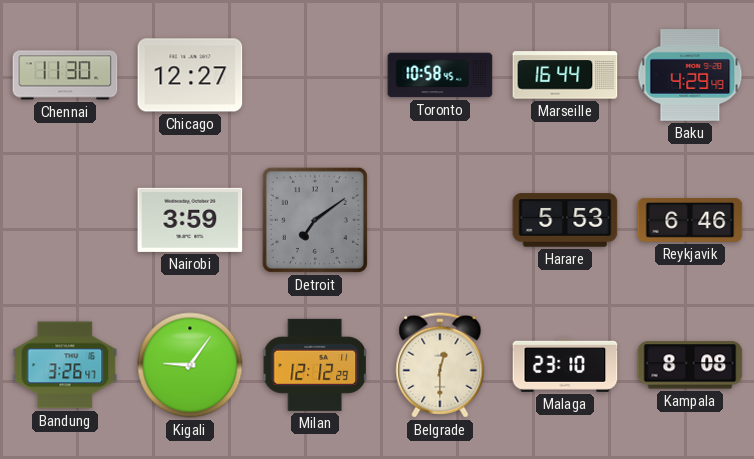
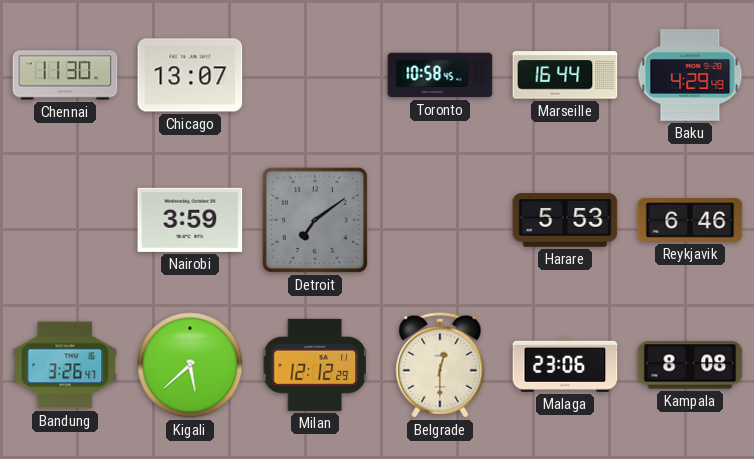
Chicago: 12:27 -> 13:07
Kigali: 9:06 -> 5:38
Malaga: 23:10 -> 23:06
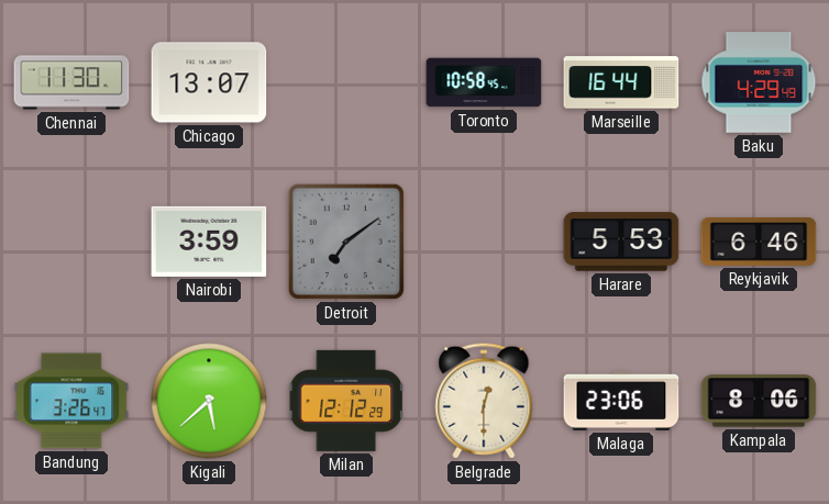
Kampala: 8:08 -> 8:06
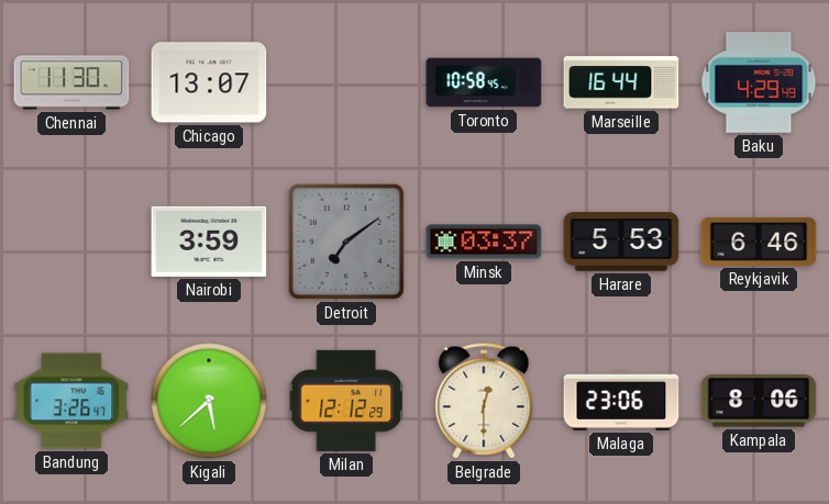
Minsk: none -> 03:37
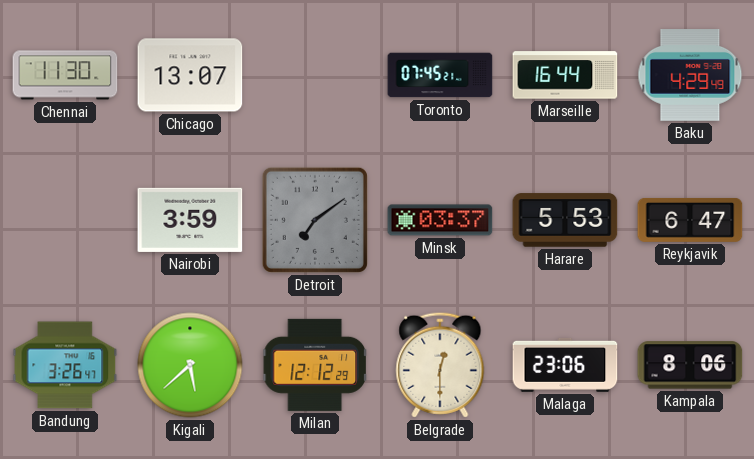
Toronto: 10:58 -> 07:45
Reykjavik: 6:46 -> 6:47
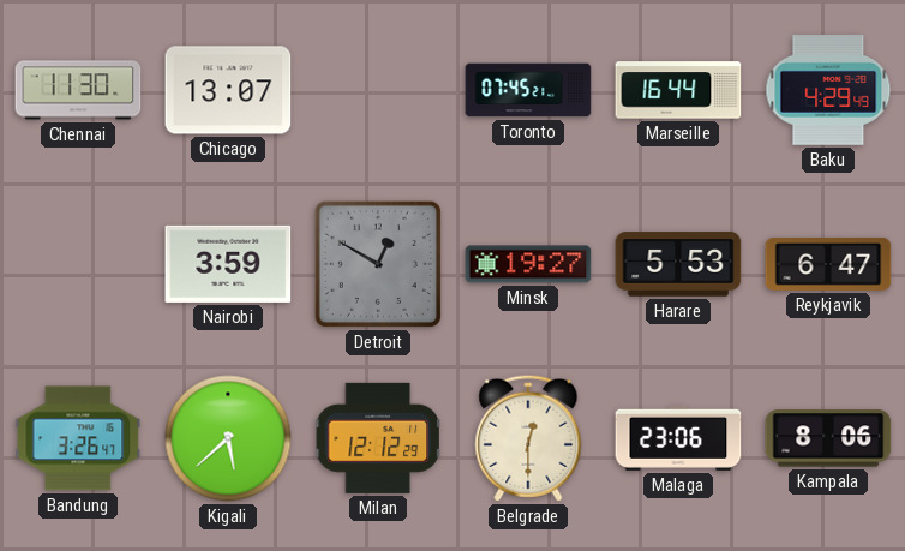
Detroit: 7:09 -> 12:50
Minsk: 03:37 -> 19:27
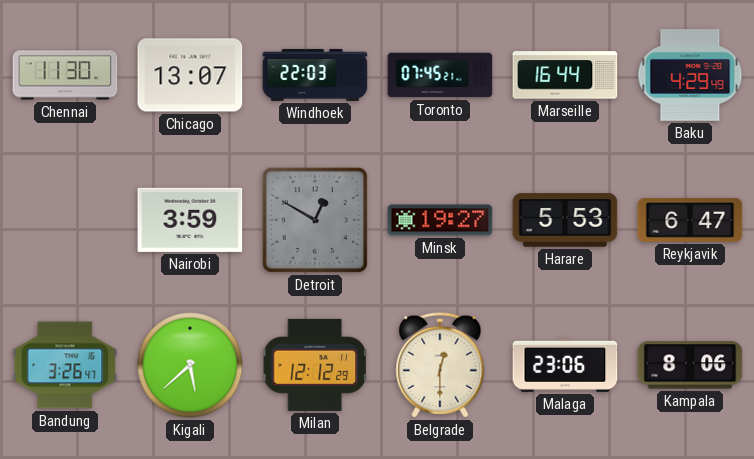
Windhoek: none -> 22:03
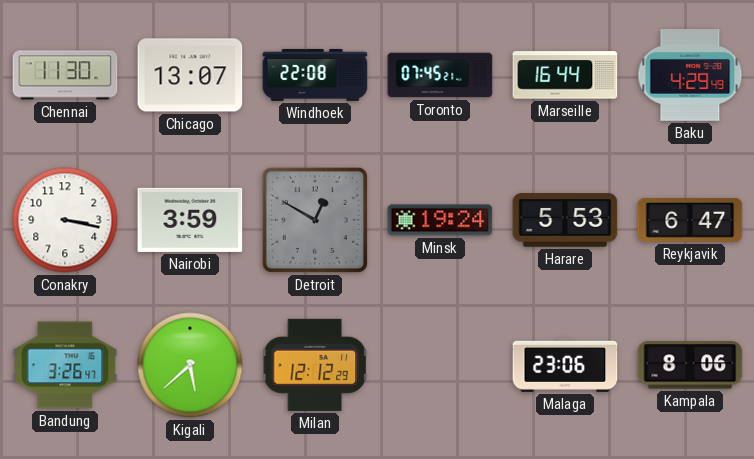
Windhoek: 22:03 -> 22:08
Conakry: none -> 3:17
Minsk: 19:27 -> 19:24
Belgrade: 12:30 -> none
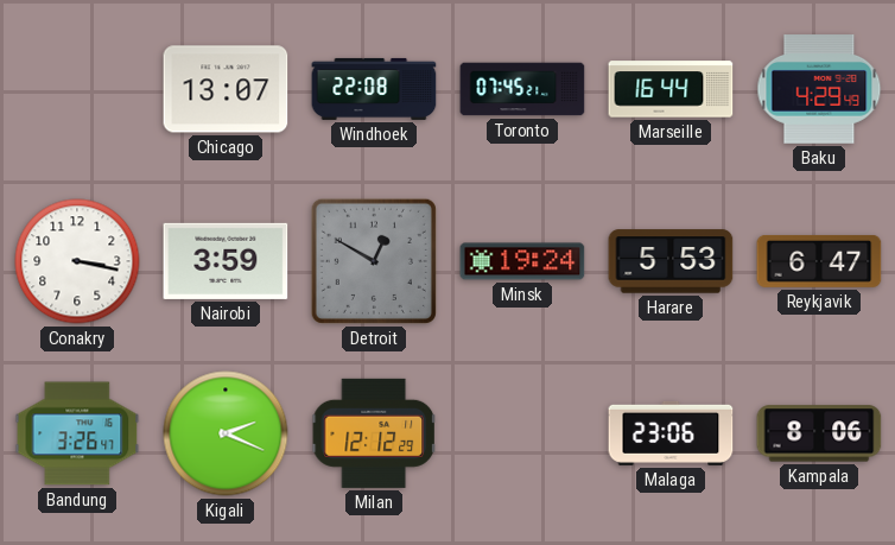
Chennai: 11:30 -> none
Kigali: 5:38 -> 2:19
